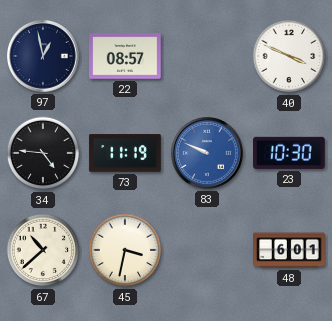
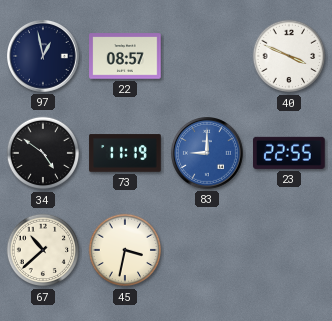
34: 4:46 -> 4:51
83: 9:49 -> 9:00
23: 10:30 -> 22:55
48: 6:01 -> none
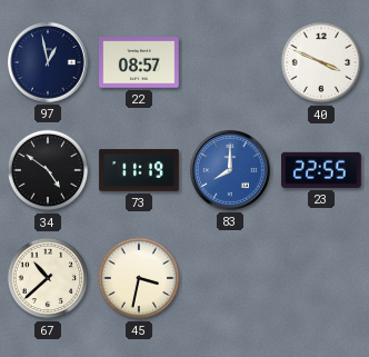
83: 9:00 -> 8:00
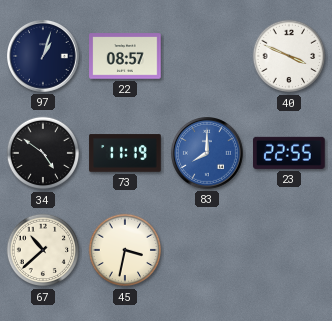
97: 12:58 -> 1:03
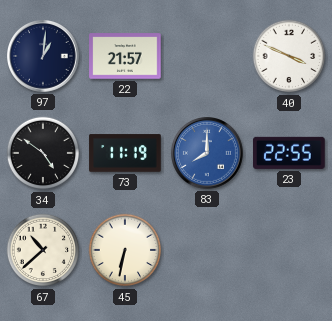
97: 1:03 -> 1:01
22: 08:57 -> 21:57
45: 3:32 -> 6:32
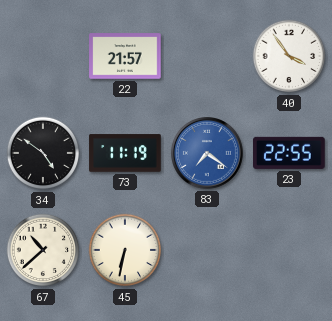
97: 1:01 -> none
40: 3:49 -> 3:54
83: 8:00 -> 7:21
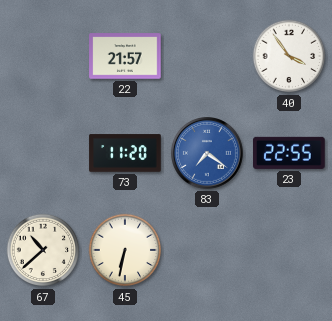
34: 4:51 -> none
73: 11:19 -> 11:20
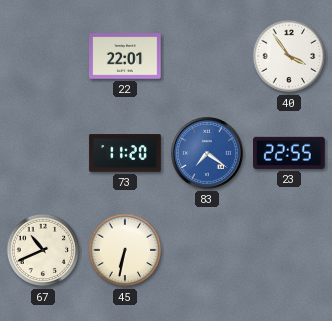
22: 21:57 -> 22:01
67: 10:38 -> 10:41
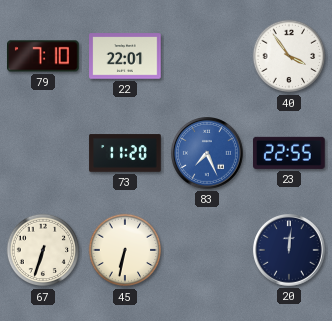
79: none -> 7:10
83: 7:21 -> 7:26
67: 10:41 -> 6:33
20: none -> 12:01
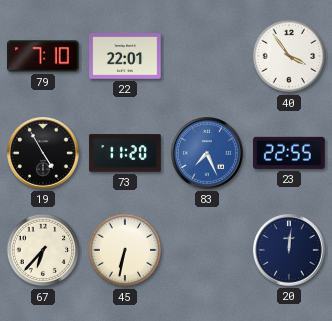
19: none -> 4:55
67: 6:33 -> 6:37
